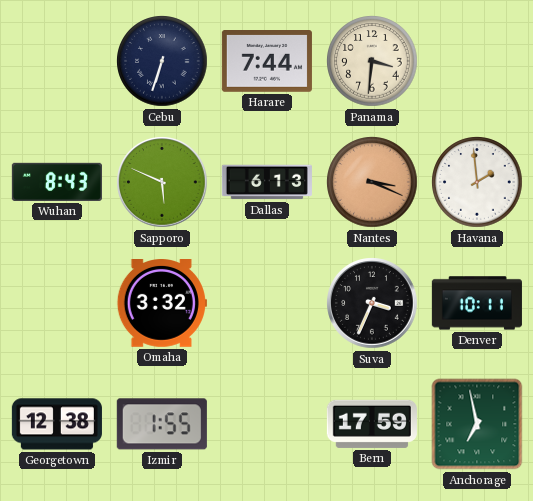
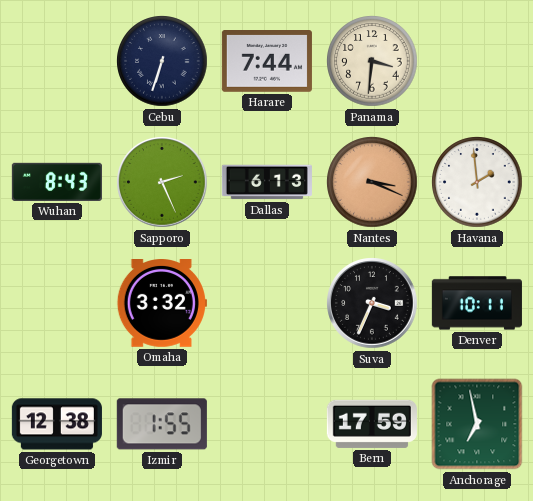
Sapporo: 5:49 -> 2:26
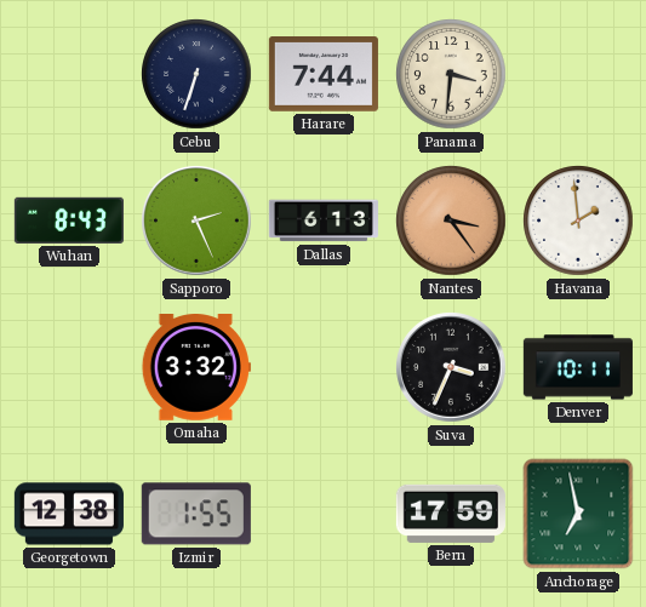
Nantes: 3:19 -> 3:24
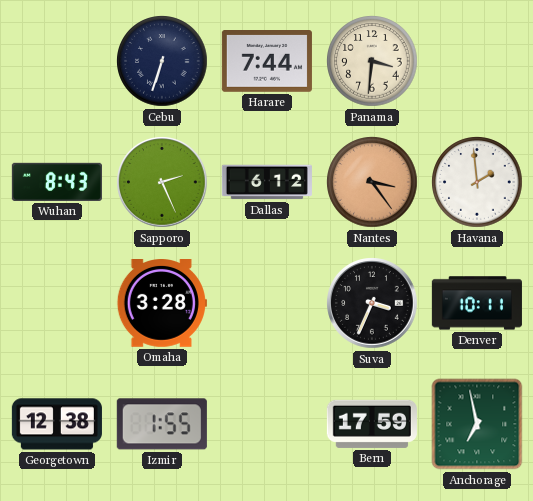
Dallas: 6:13 -> 6:12
Omaha: 3:32 -> 3:28
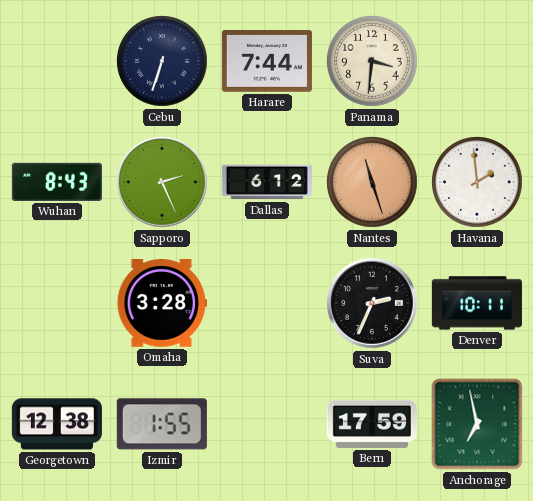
Nantes: 3:24 -> 11:27
Suva: 3:34 -> 2:34
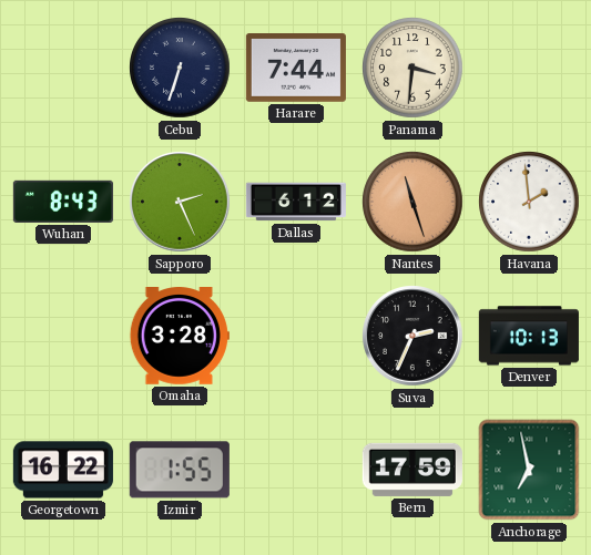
Denver: 10:11 -> 10:13
Georgetown: 12:38 -> 16:22
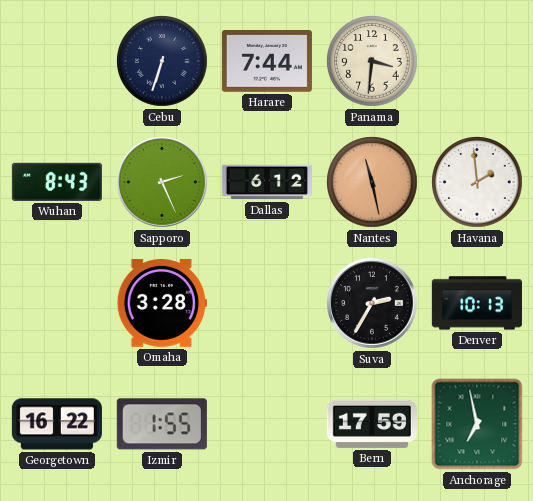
Nantes: 11:27 -> 11:28
Suva: 2:34 -> 2:35
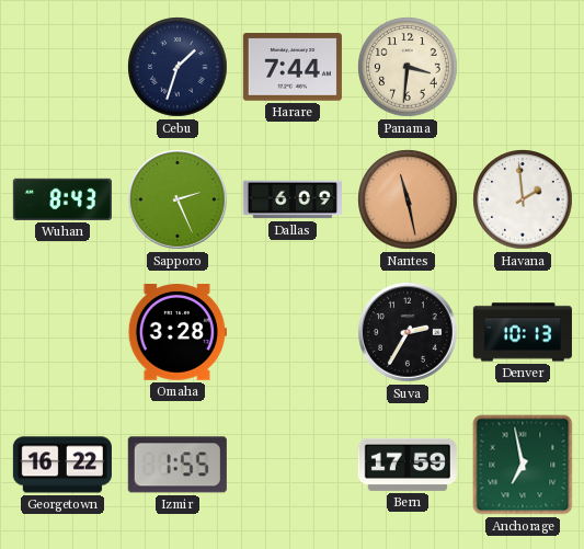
Cebu: 6:33 -> 1:33
Dallas: 6:12 -> 6:09
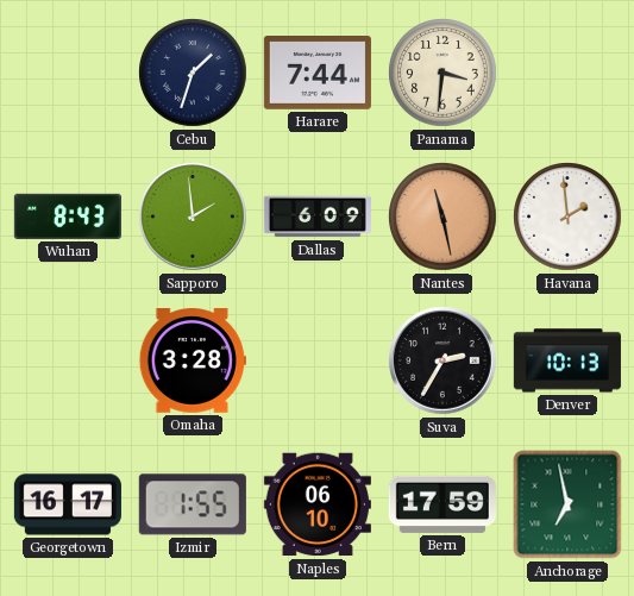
Sapporo: 2:26 -> 1:59
Georgetown: 16:22 -> 16:17
Naples: none -> 06:10
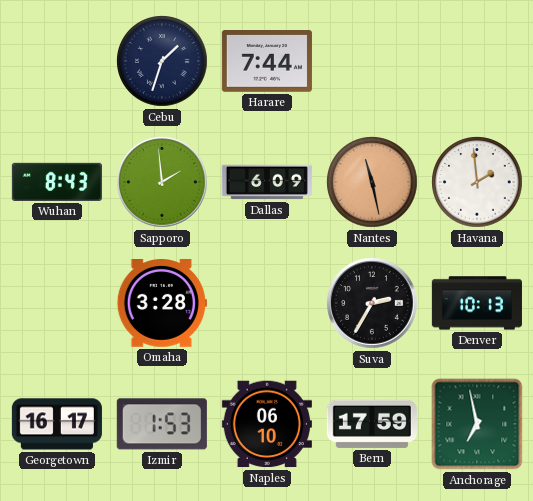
Panama: 3:31 -> none
Izmir: 1:55 -> 1:53
